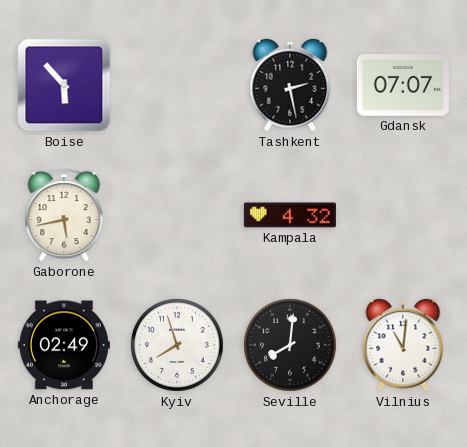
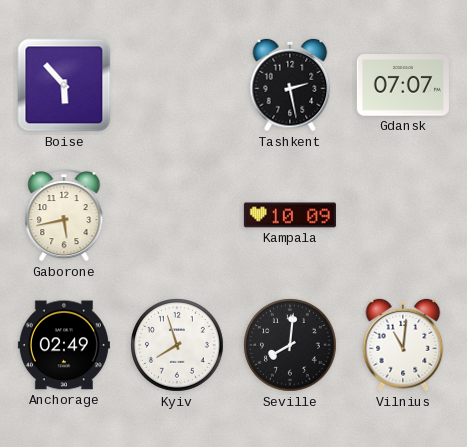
Kampala: 4:32 -> 10:09
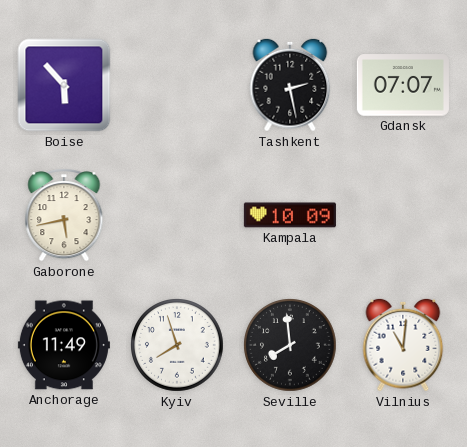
Anchorage: 02:49 -> 11:49
Seville: 8:01 -> 7:59
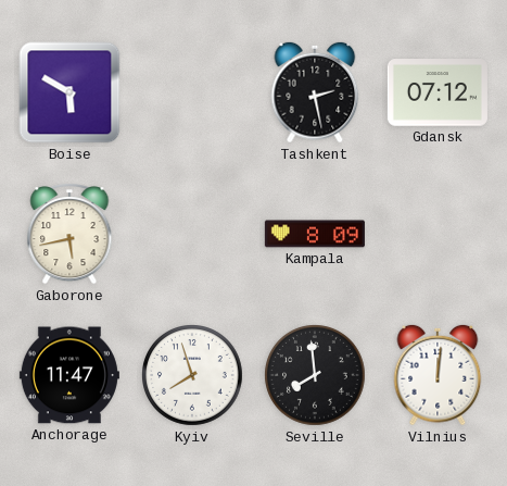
Boise: 5:53 -> 5:50
Gdansk: 07:07 -> 07:12
Kampala: 10:09 -> 8:09
Anchorage: 11:49 -> 11:47
Vilnius: 11:01 -> 12:01
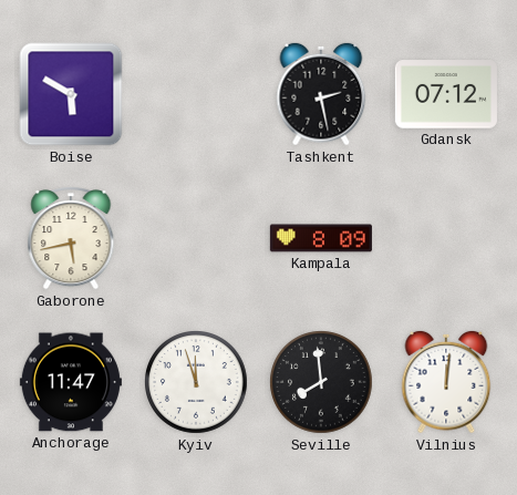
Kyiv: 7:57 -> 11:57
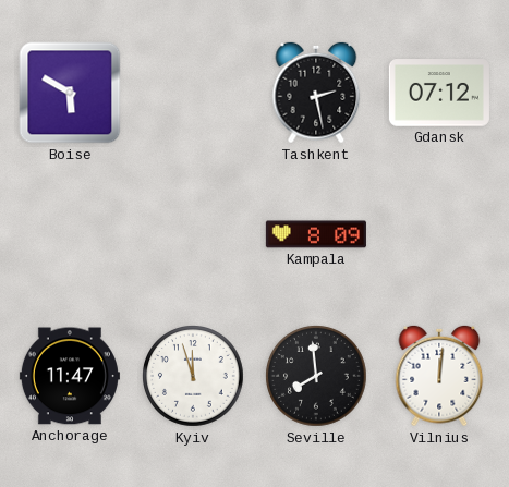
Gaborone: 5:43 -> none
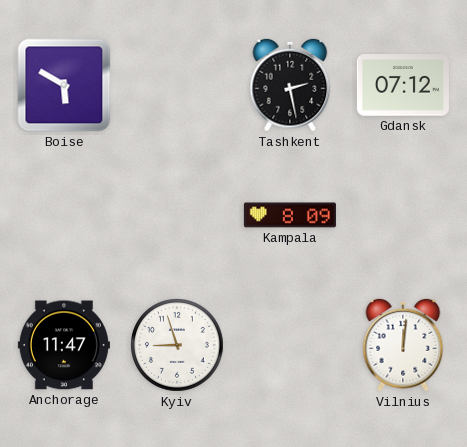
Kyiv: 11:57 -> 8:57
Seville: 7:59 -> none
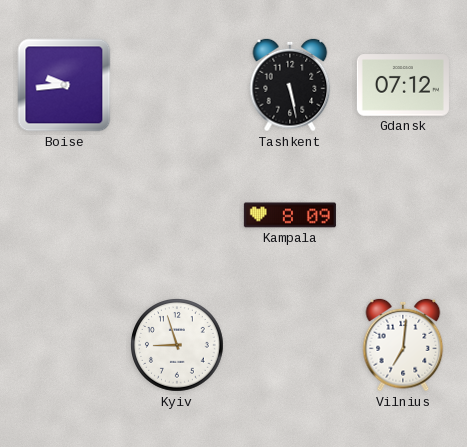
Boise: 5:50 -> 9:44
Tashkent: 2:28 -> 5:28
Anchorage: 11:47 -> none
Vilnius: 12:01 -> 7:01
